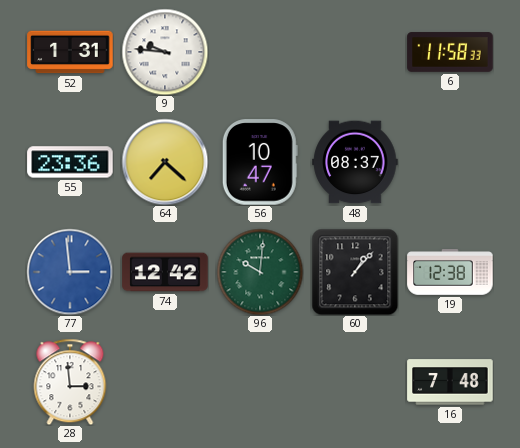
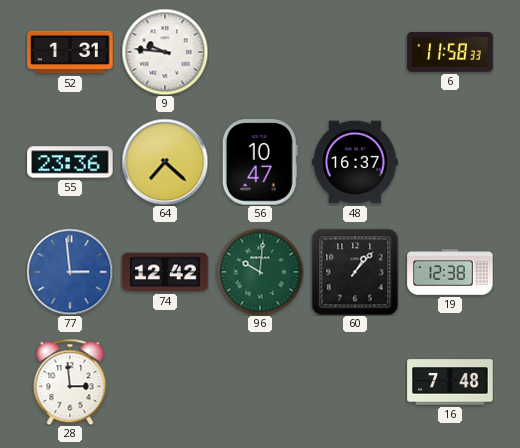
48: 08:37 -> 16:37
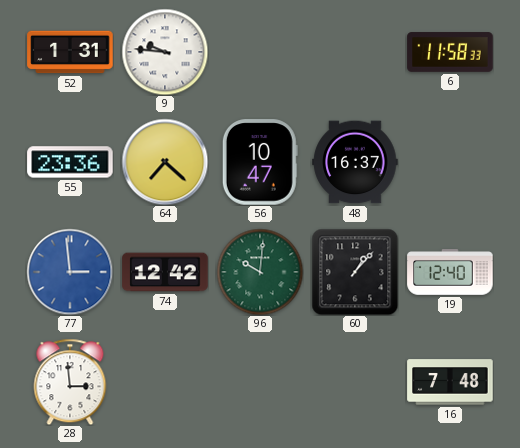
19: 12:38 -> 12:40
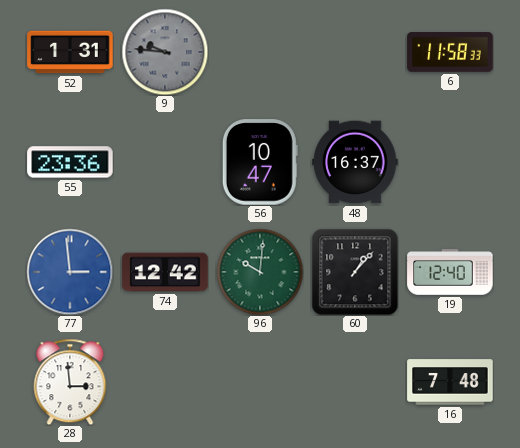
9 dial: white -> grey
64: 7:22 -> none
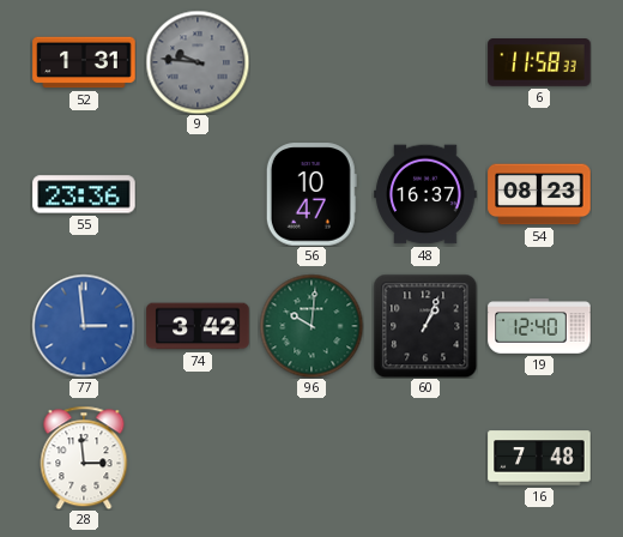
54: none -> 08:23
74: 12:42 -> 3:42
60: 1:07 -> 1:04
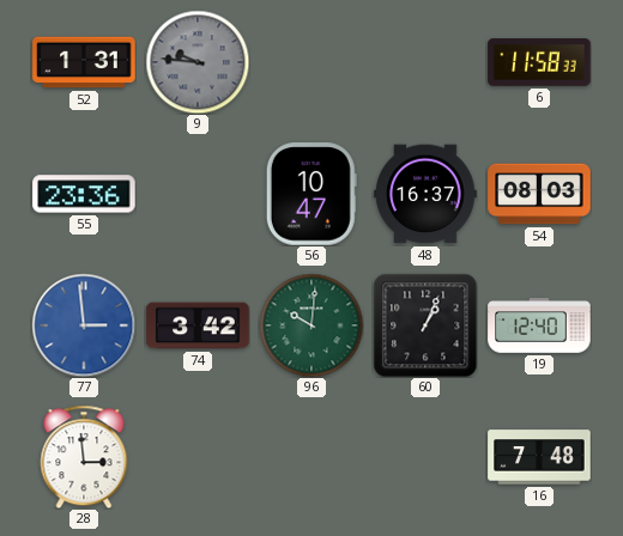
54: 08:23 -> 08:03
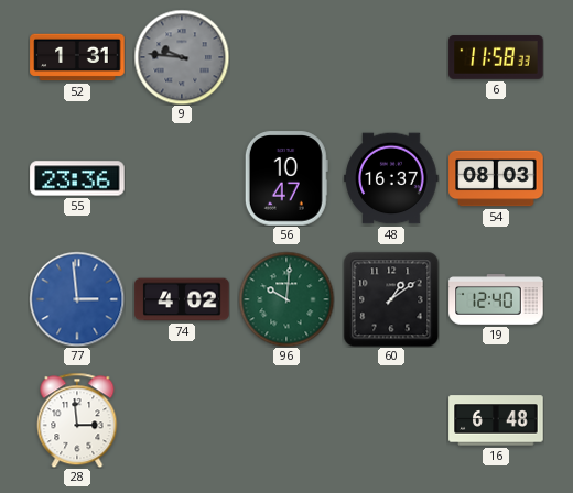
74: 3:42 -> 4:02
60: 1:04 -> 1:09
16: 7:48 -> 6:48
